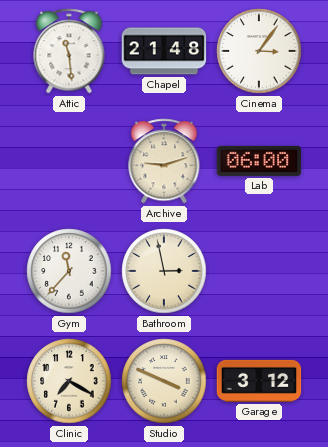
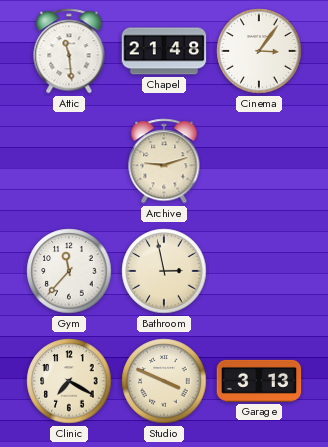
Lab: 06:00 -> none
Garage: 3:12 -> 3:13
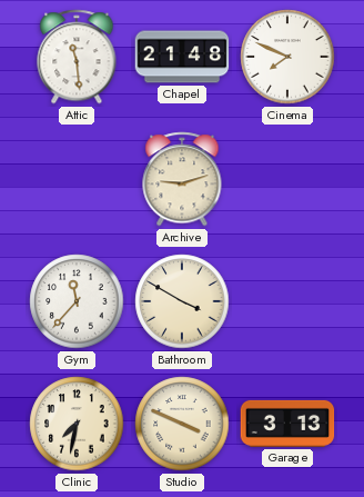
Cinema: 3:06 -> 7:49
Bathroom: 2:58 -> 3:50
Clinic: 7:20 -> 7:32
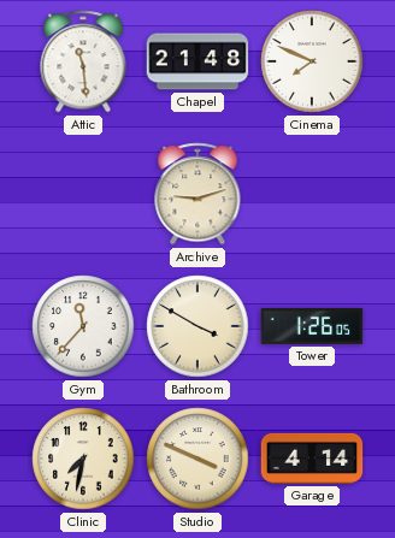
Tower: none -> 1:26
Garage: 3:13 -> 4:14
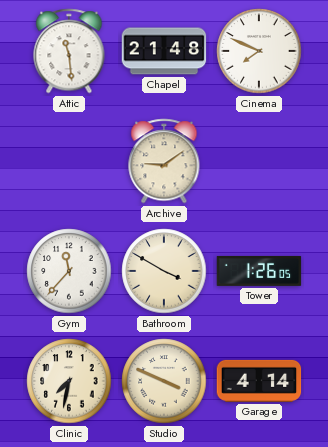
Archive: 9:12 -> 9:09
